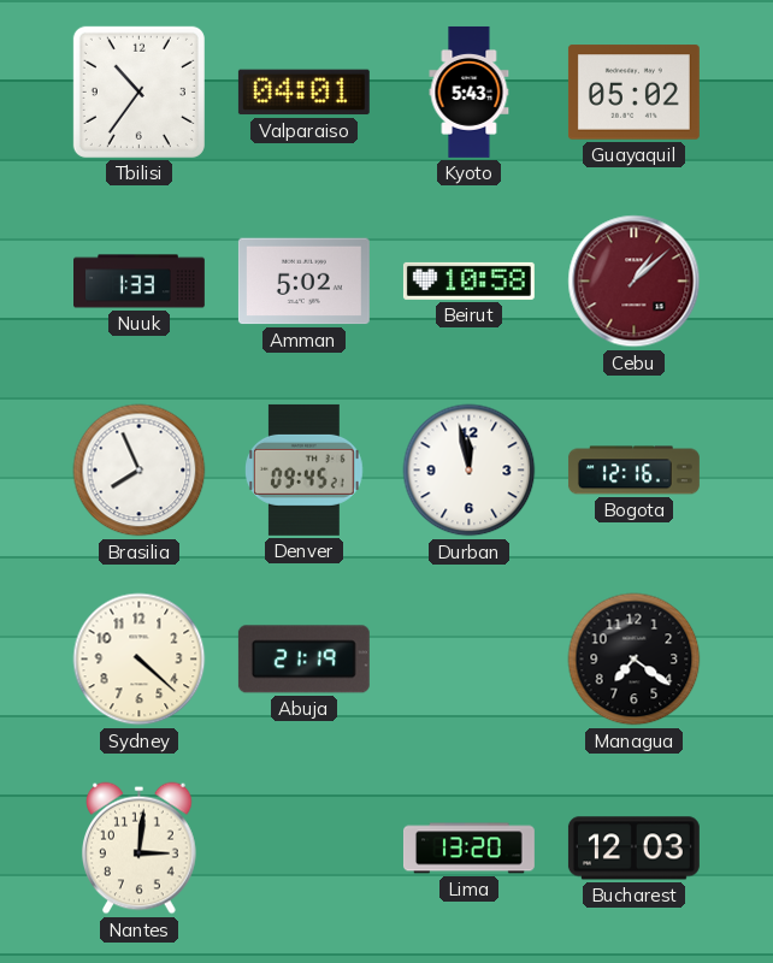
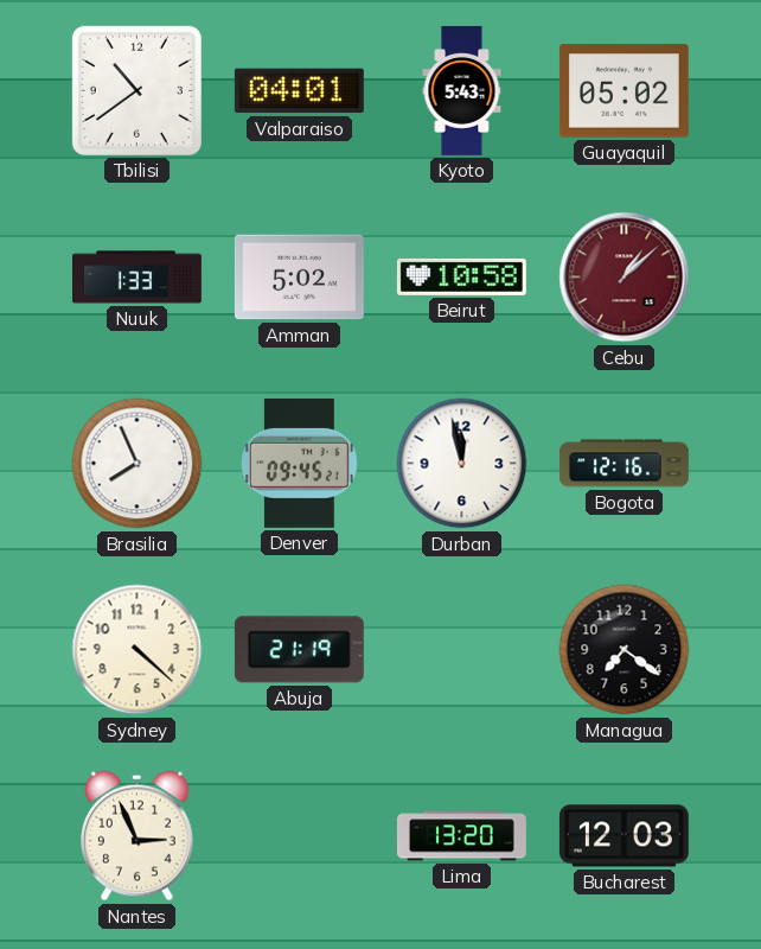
Tbilisi: 10:36 -> 10:39
Nantes: 3:01 -> 2:56
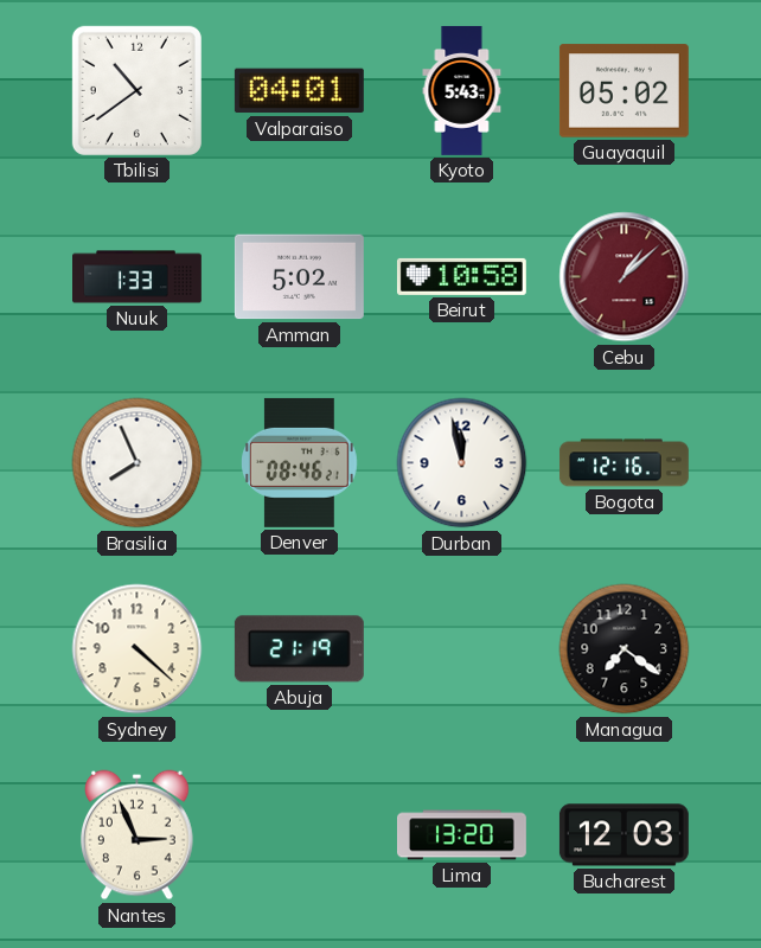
Denver: 09:45 -> 08:46
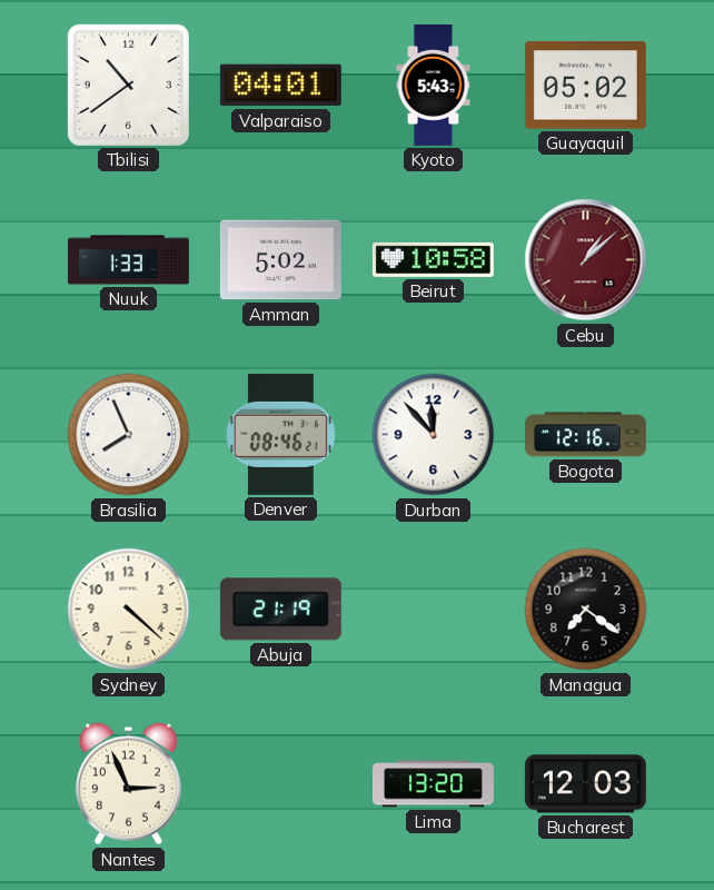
Durban: 11:58 -> 11:53
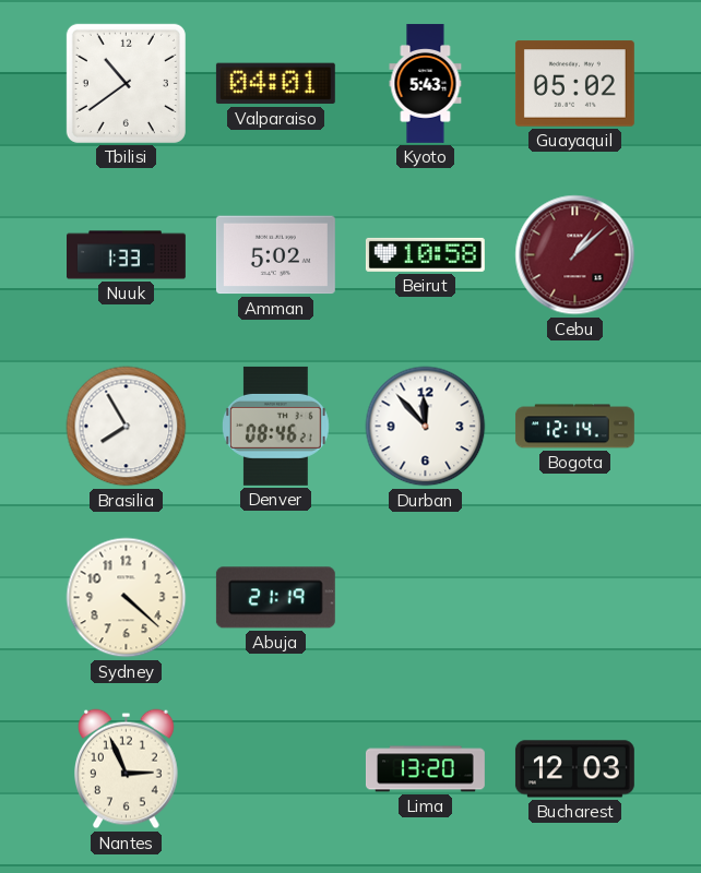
Brasilia: 7:56 -> 7:55
Bogota: 12:16 -> 12:14
Managua: 7:21 -> none
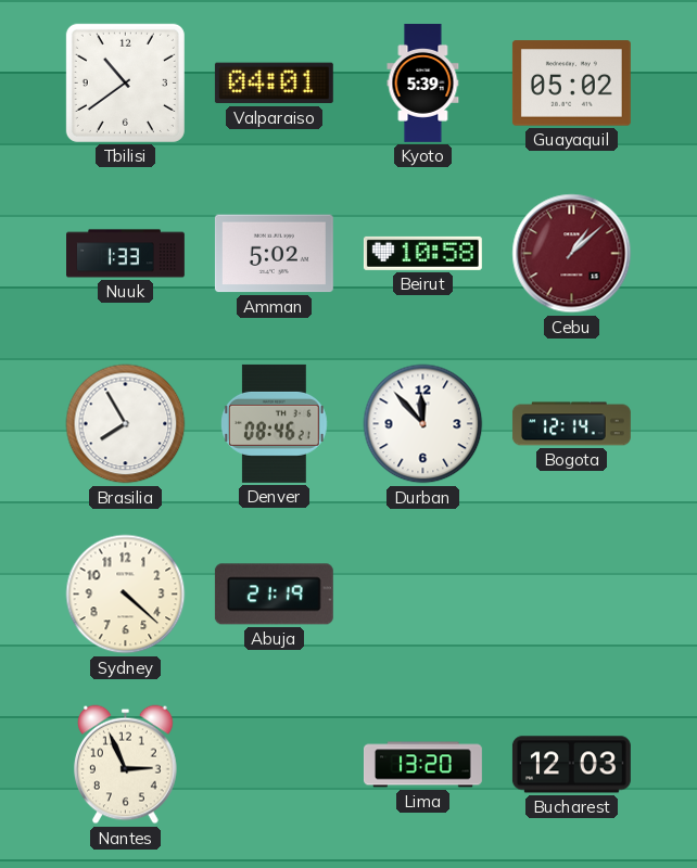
Kyoto: 5:43 -> 5:39
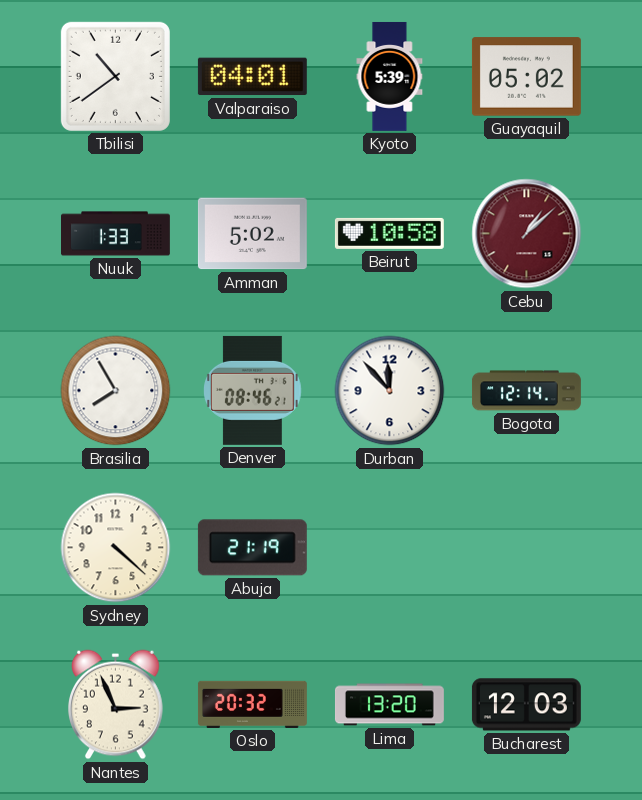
Oslo: none -> 20:32
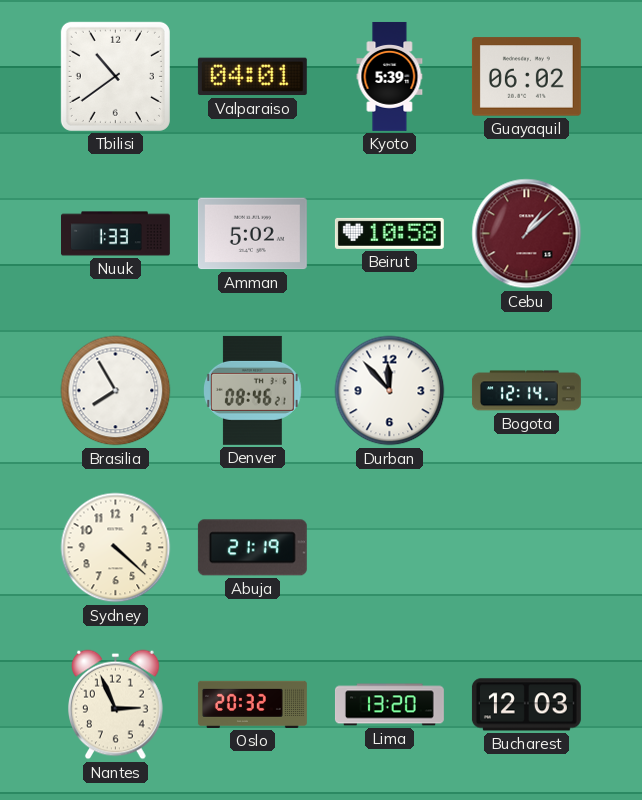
Guayaquil: 05:02 -> 06:02
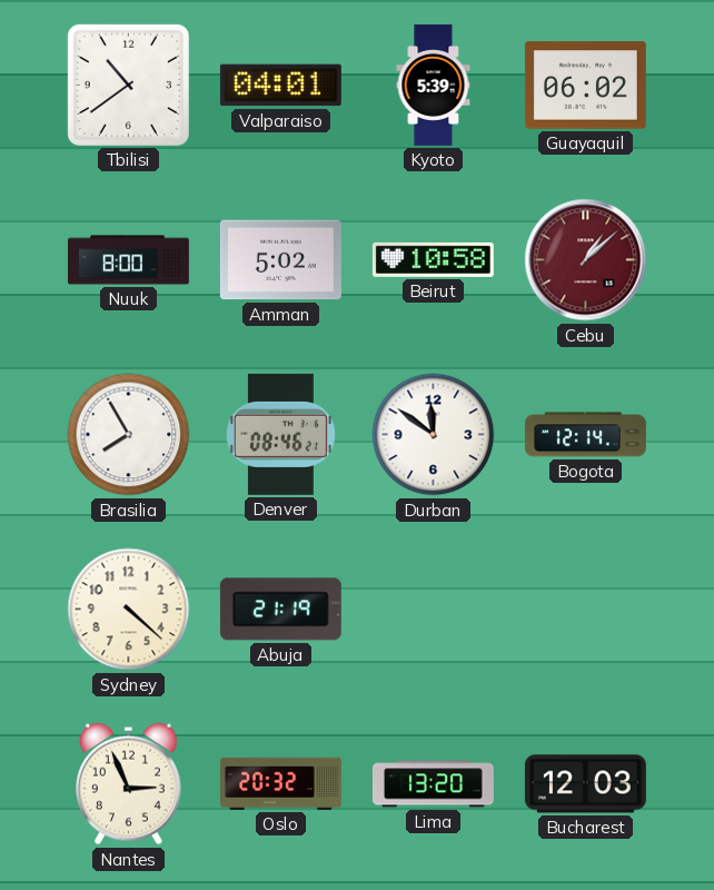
Nuuk: 1:33 -> 8:00
Durban: 11:53 -> 11:51
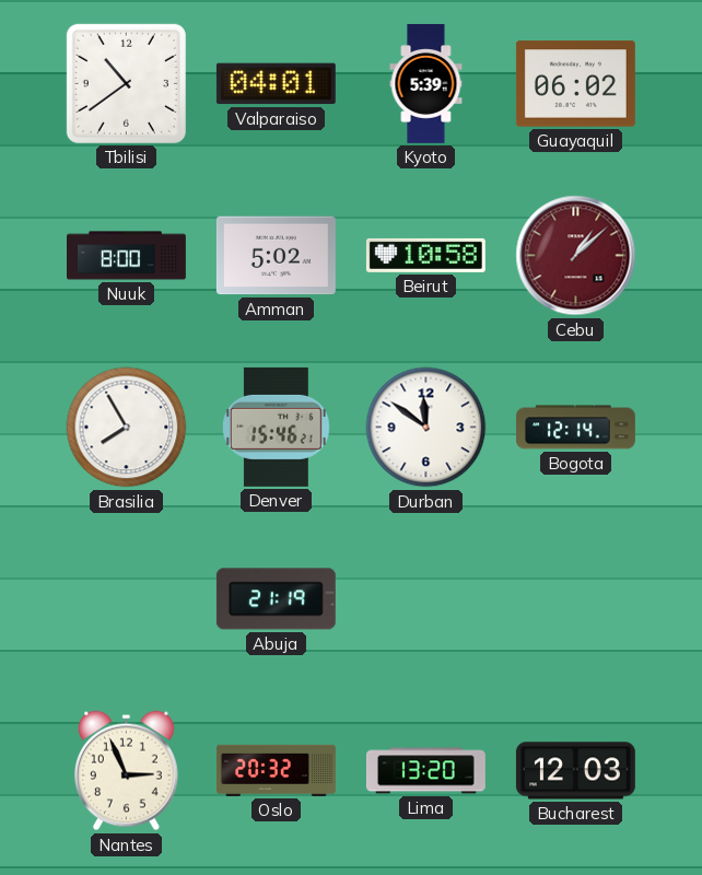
Denver: 08:46 -> 15:46
Sydney: 4:22 -> none
